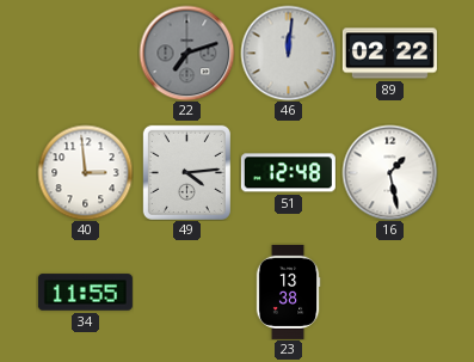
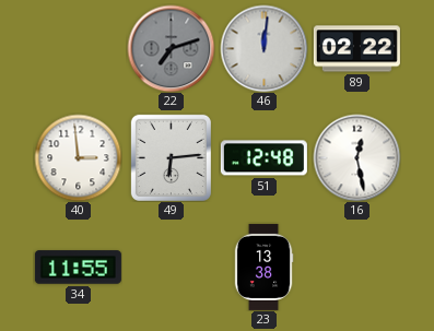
49: 4:14 -> 6:14
16: 1:28 -> 12:28
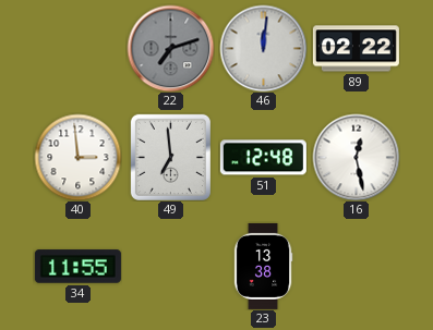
49: 6:14 -> 6:59
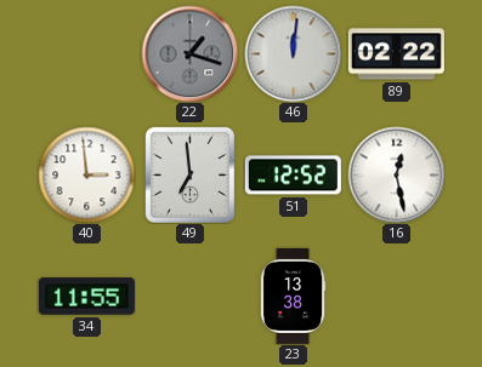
22: 7:12 -> 1:18
51: 12:48 -> 12:52
